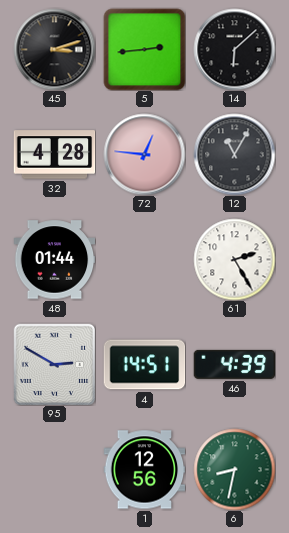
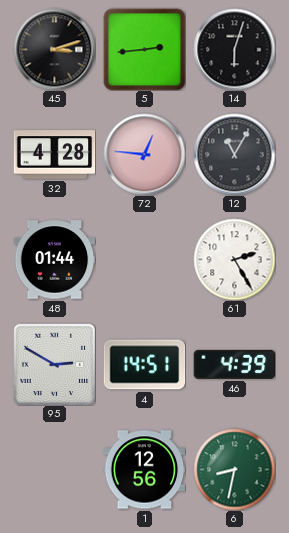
14: 6:08 -> 6:03
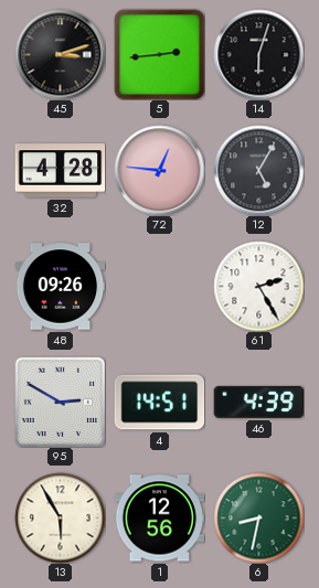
12: 11:05 -> 5:05
48: 01:44 -> 09:26
13: none -> 5:55
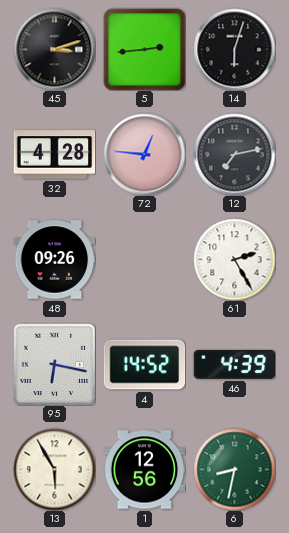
12: 5:05 -> 7:13
95: 2:50 -> 6:17
4: 14:51 -> 14:52
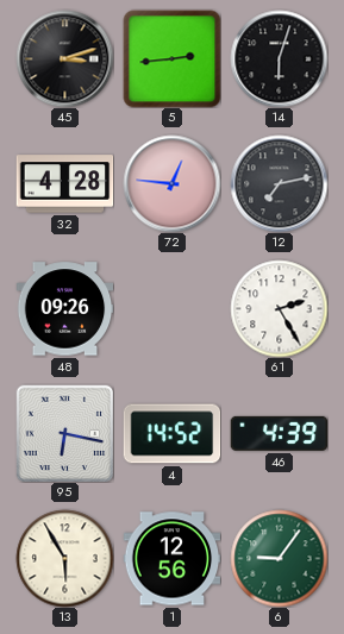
6: 8:32 -> 9:06
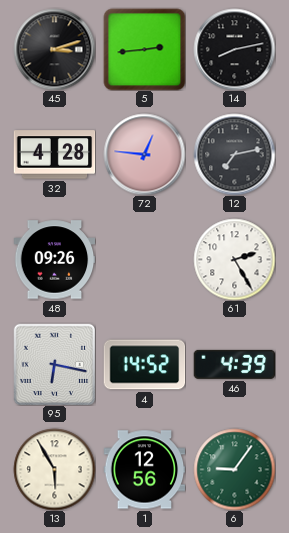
14: 6:03 -> 8:13
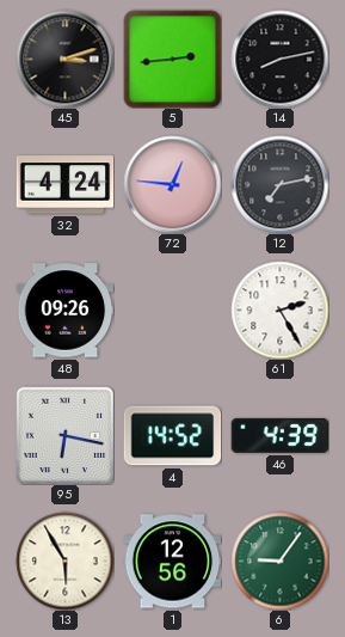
32: 4:28 -> 4:24
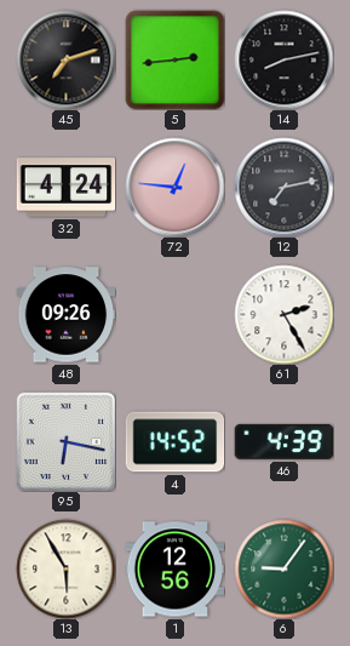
45: 3:12 -> 7:12
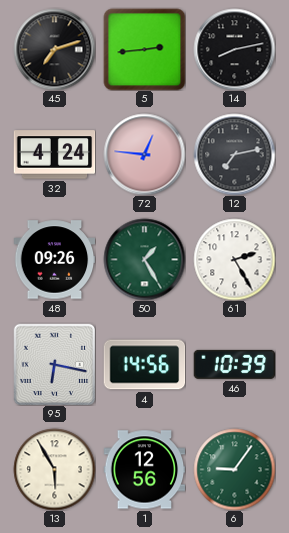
50: none -> 1:25
4: 14:52 -> 14:56
46: 4:39 -> 10:39
